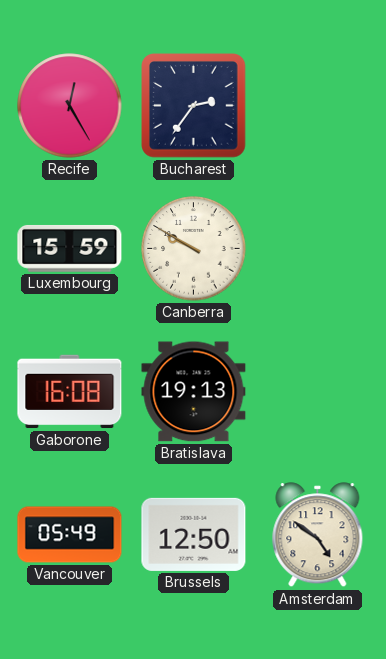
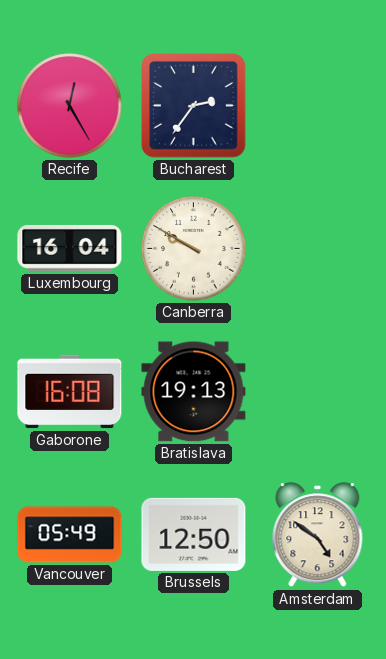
Luxembourg: 15:59 -> 16:04
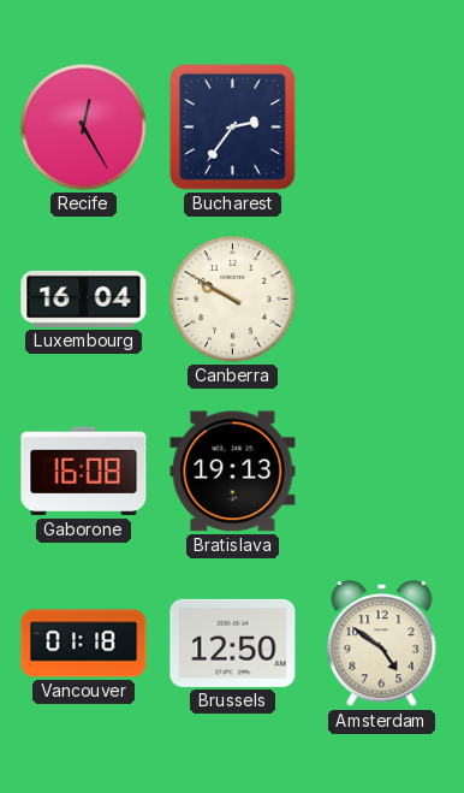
Vancouver: 05:49 -> 01:18
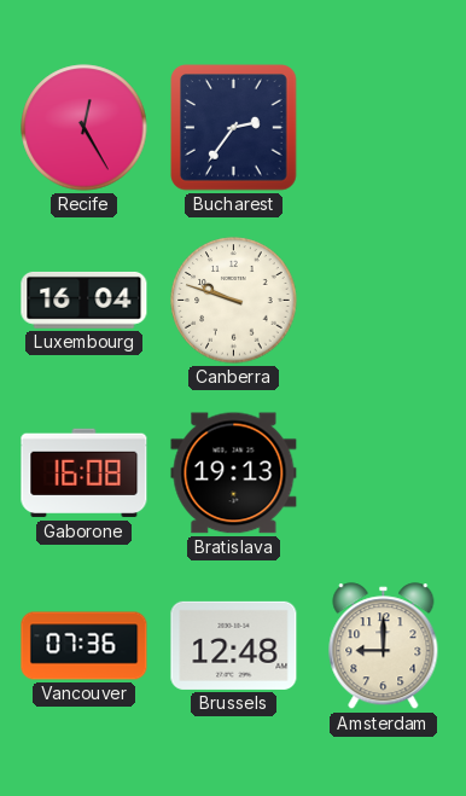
Canberra: 9:50 -> 9:48
Vancouver: 01:18 -> 07:36
Brussels: 12:50 -> 12:48
Amsterdam: 4:51 -> 9:00
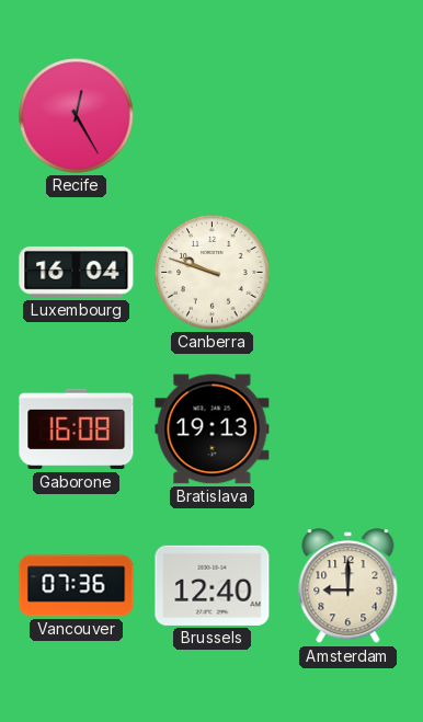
Bucharest: 2:36 -> none
Brussels: 12:48 -> 12:40
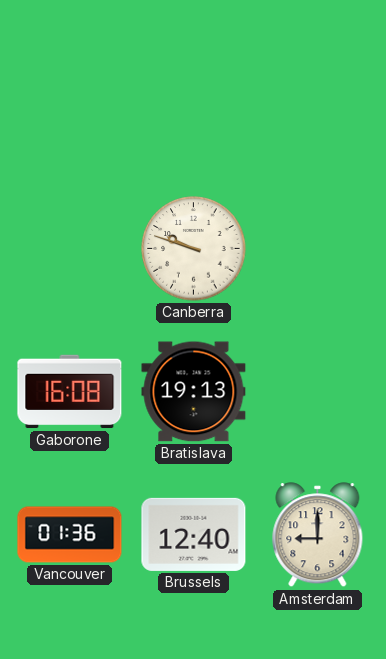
Recife: 12:25 -> none
Luxembourg: 16:04 -> none
Vancouver: 07:36 -> 01:36
